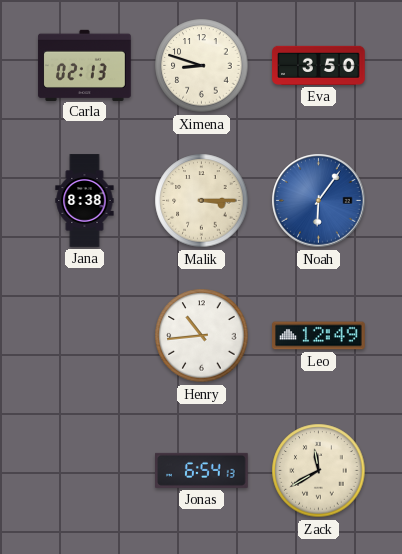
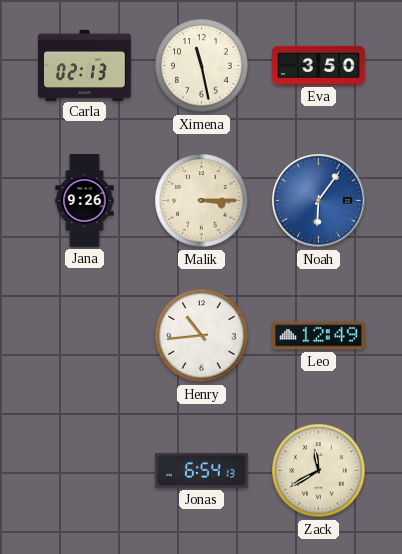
Ximena: 8:48 -> 11:28
Jana: 8:38 -> 9:26
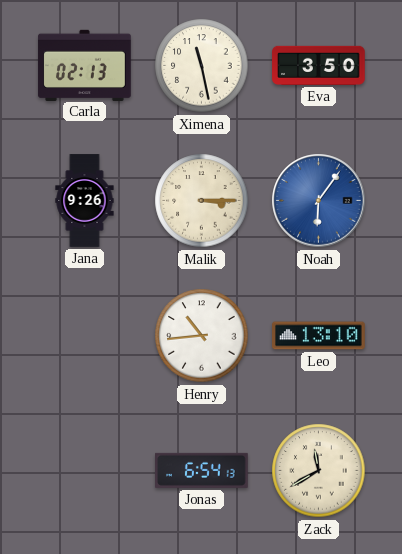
Leo: 12:49 -> 13:10
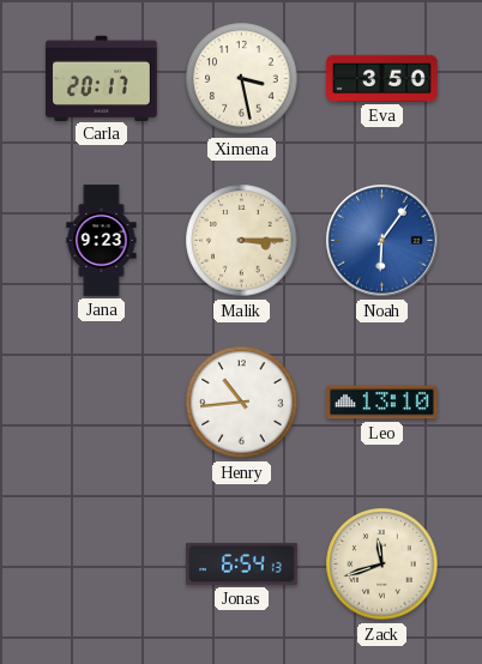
Carla: 02:13 -> 20:17
Ximena: 11:28 -> 3:28
Jana: 9:26 -> 9:23
Zack: 11:40 -> 11:42
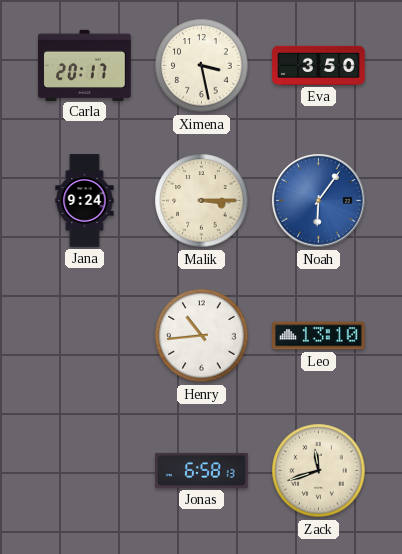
Jana: 9:23 -> 9:24
Jonas: 6:54 -> 6:58
